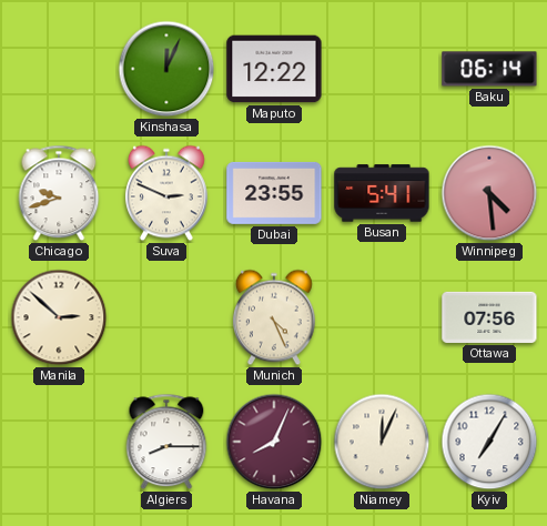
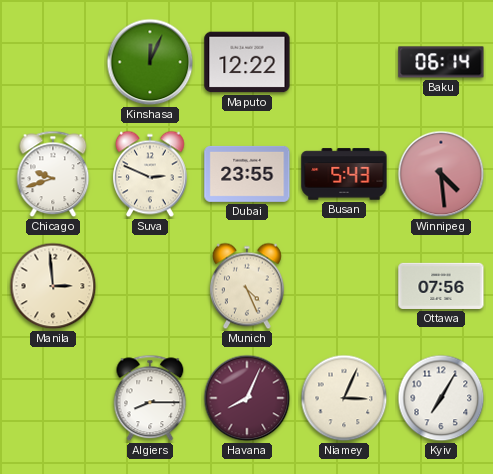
Busan: 5:41 -> 5:43
Manila: 2:52 -> 2:59
Niamey: 12:04 -> 3:04
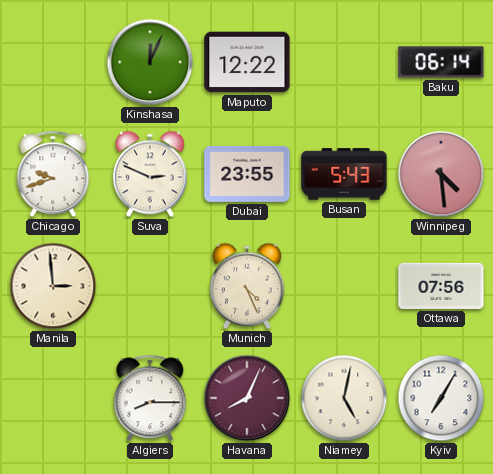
Niamey: 3:04 -> 5:02
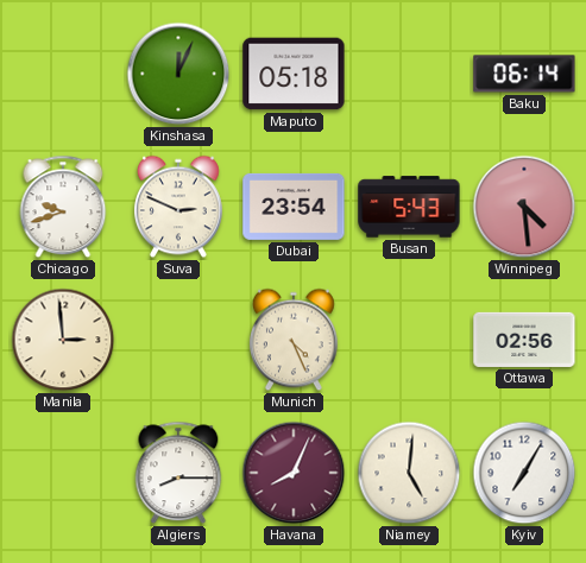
Maputo: 12:22 -> 05:18
Dubai: 23:55 -> 23:54
Ottawa: 07:56 -> 02:56
Niamey: 5:02 -> 5:01
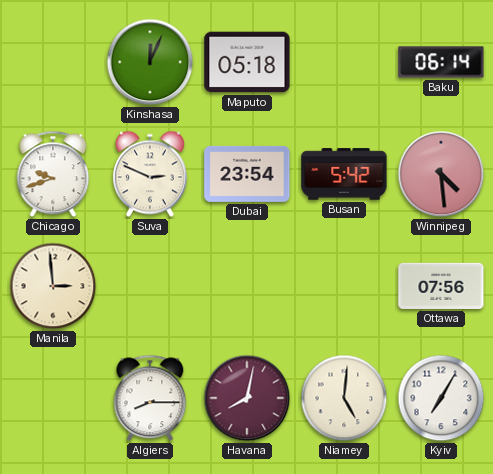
Busan: 5:43 -> 5:42
Munich: 4:26 -> none
Ottawa: 02:56 -> 07:56
Havana: 8:04 -> 8:02
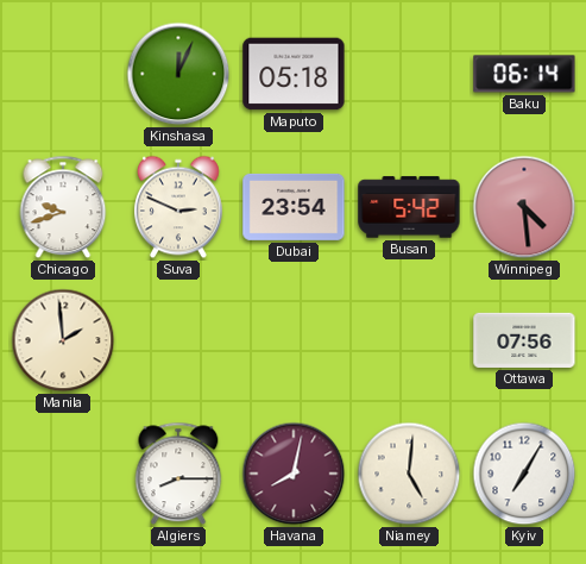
Manila: 2:59 -> 1:59
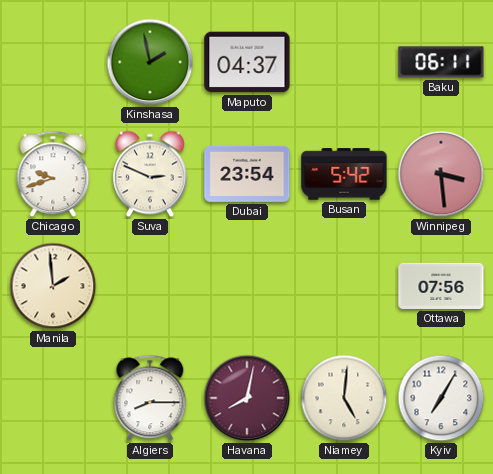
Kinshasa: 12:04 -> 1:58
Maputo: 05:18 -> 04:37
Baku: 06:14 -> 06:11
Winnipeg: 4:29 -> 3:29
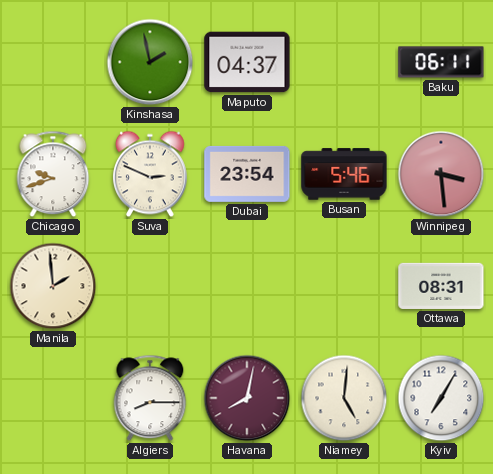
Busan: 5:42 -> 5:46
Ottawa: 07:56 -> 08:31
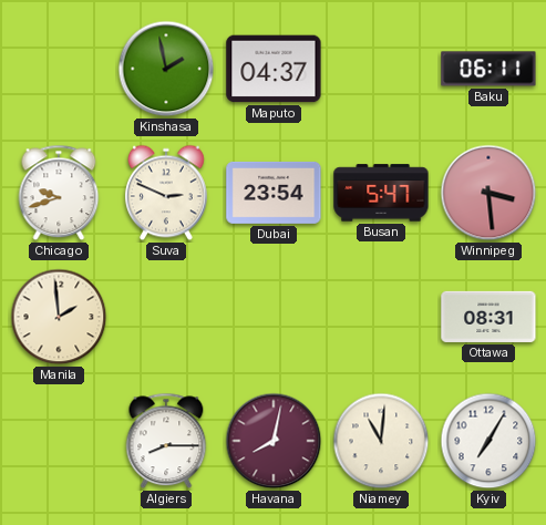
Busan: 5:46 -> 5:47
Niamey: 5:01 -> 11:01
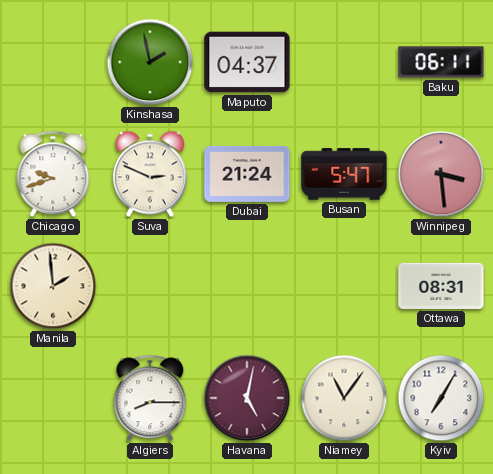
Dubai: 23:54 -> 21:24
Havana: 8:02 -> 5:02
Niamey: 11:01 -> 11:06
